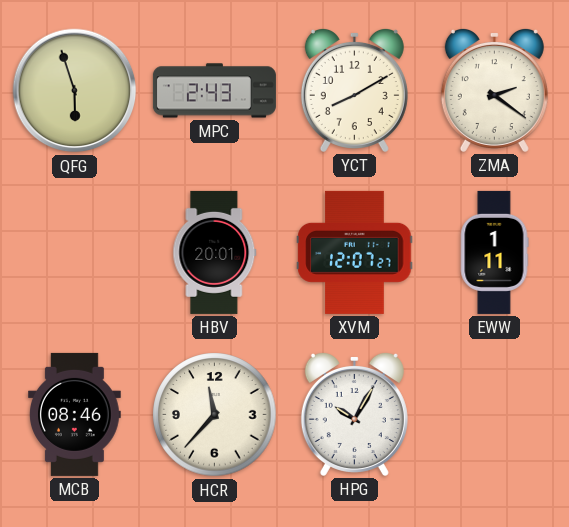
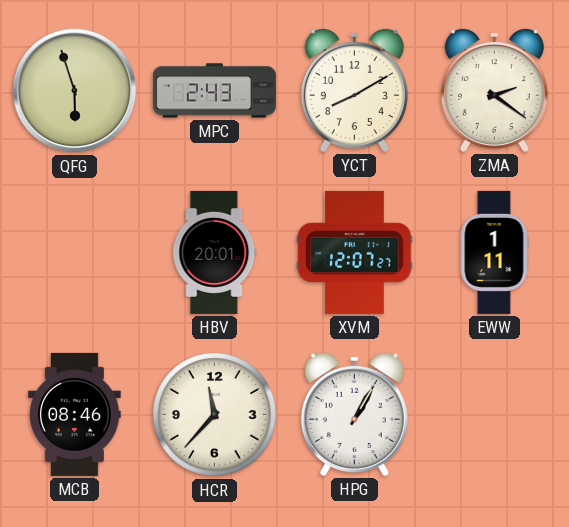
HPG: 10:05 -> 1:05
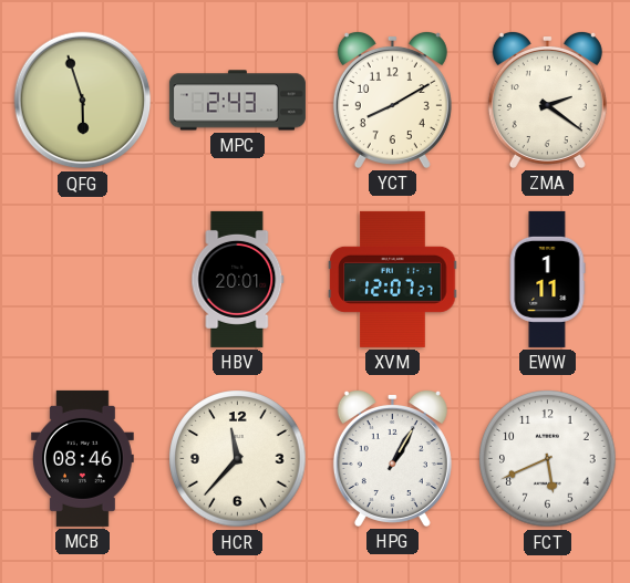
FCT: none -> 5:41
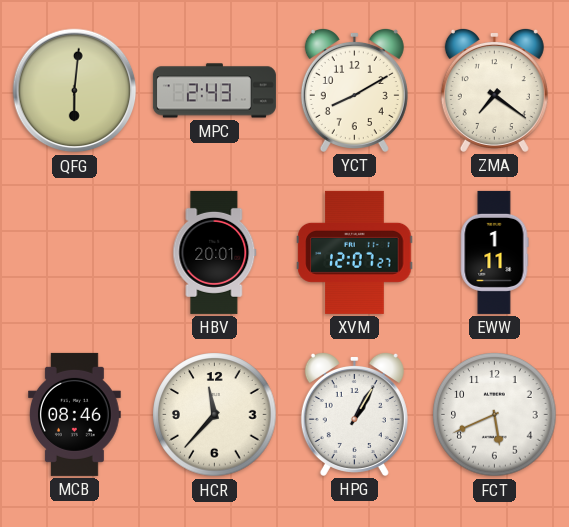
QFG: 5:57 -> 6:01
ZMA: 2:21 -> 7:21
